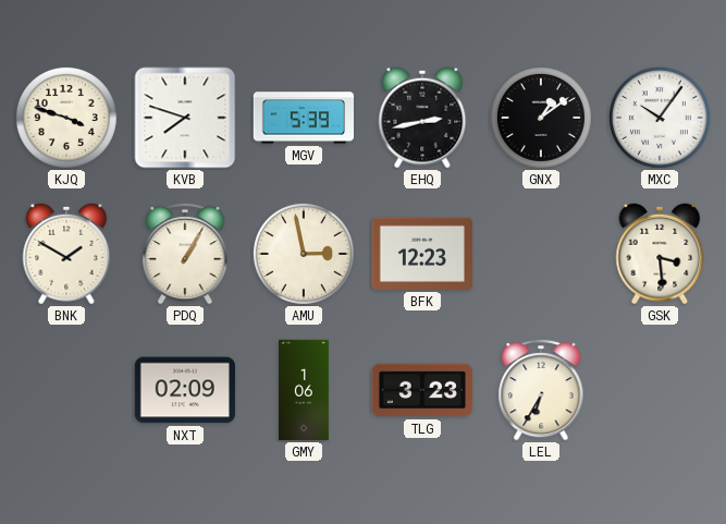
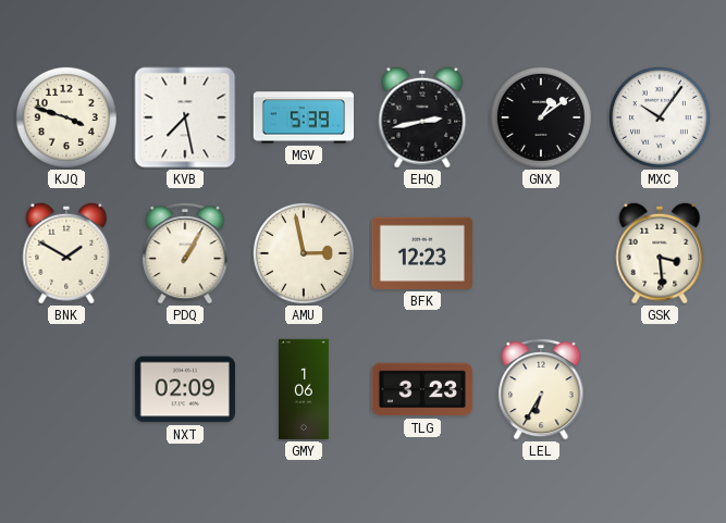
KVB: 7:48 -> 7:28
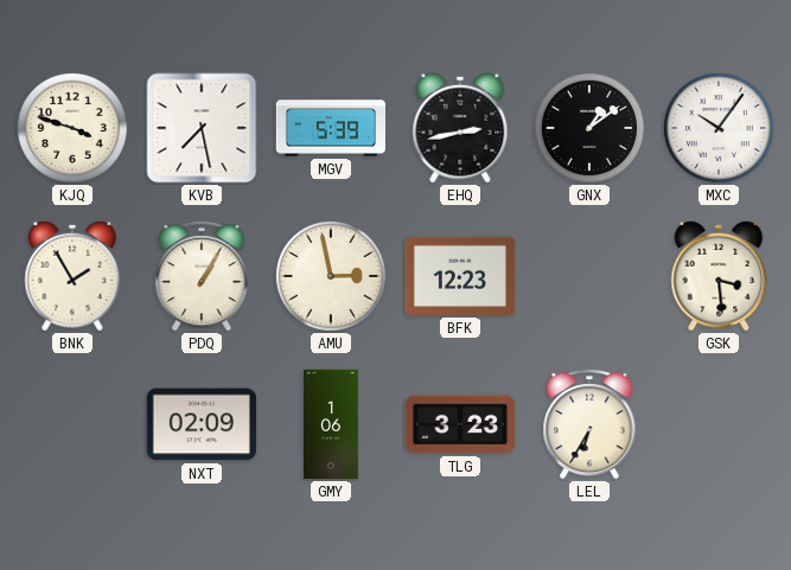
BNK: 1:50 -> 1:55
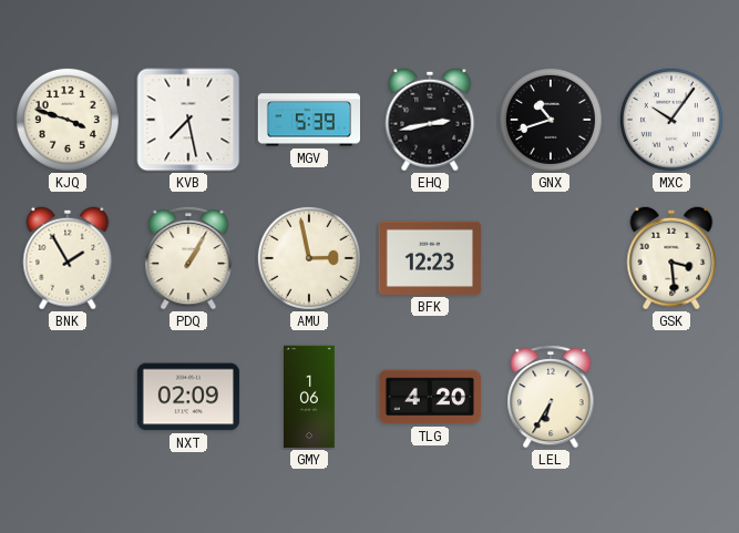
GNX: 1:09 -> 10:42
TLG: 3:23 -> 4:20
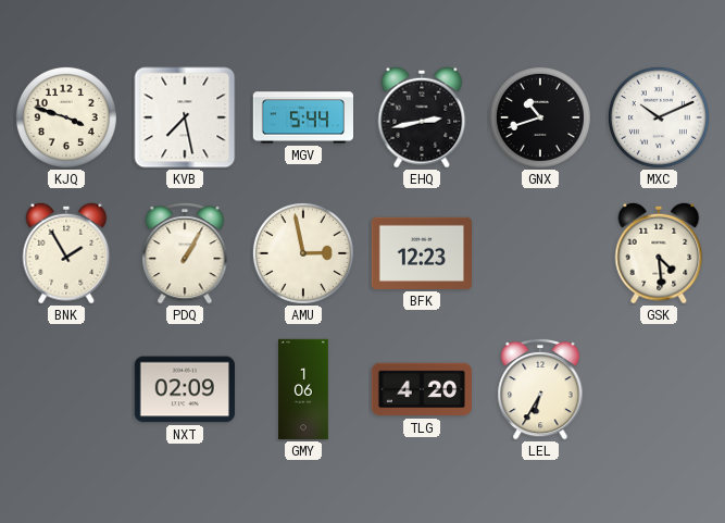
MGV: 5:39 -> 5:44
MXC: 10:06 -> 10:11
GSK: 3:29 -> 4:29
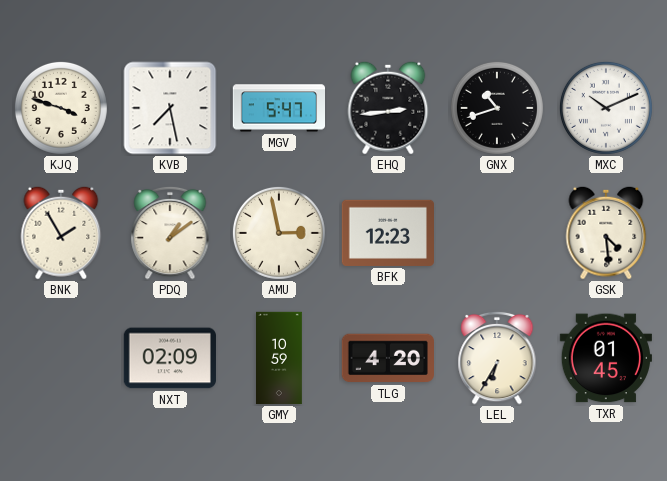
MGV: 5:44 -> 5:47
EHQ: 2:43 -> 2:44
PDQ: 1:05 -> 1:09
GMY: 1:06 -> 10:59
TXR: none -> 01:45
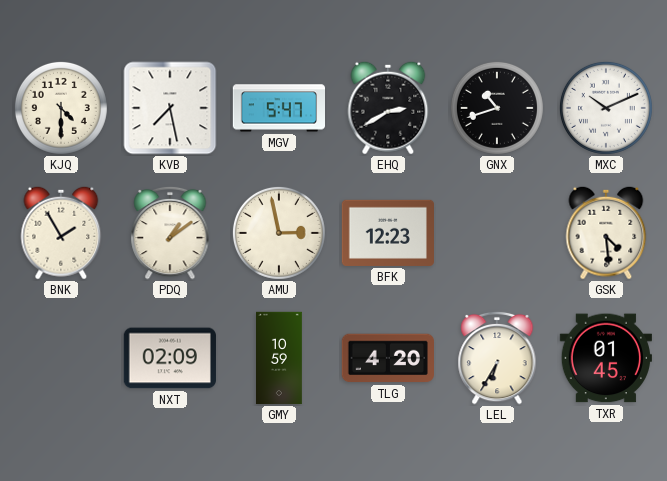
KJQ: 3:48 -> 4:30
EHQ: 2:44 -> 2:40
